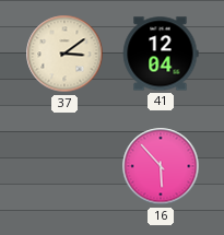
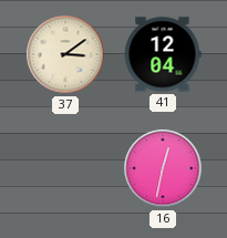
16: 5:53 -> 12:32
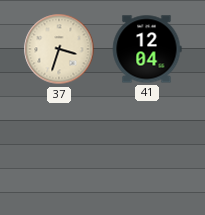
37: 3:09 -> 3:33
16: 12:32 -> none
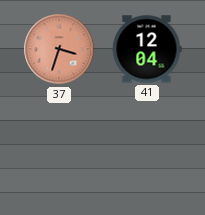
37 dial: cream -> salmon
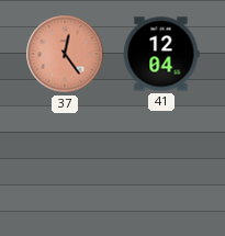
37: 3:33 -> 12:24
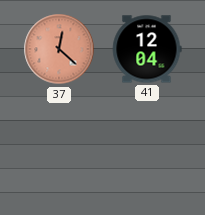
37: 12:24 -> 12:22
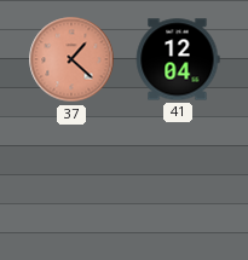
37: 12:22 -> 1:22
